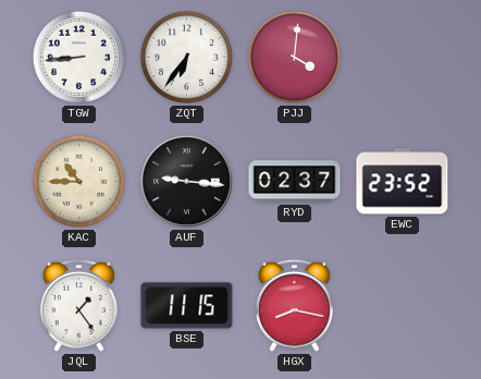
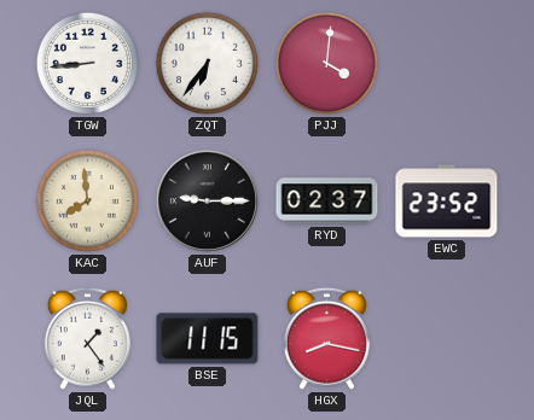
KAC: 10:45 -> 7:59
AUF: 9:16 -> 9:15
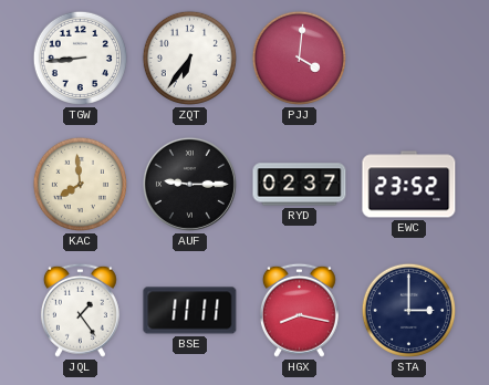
BSE: 11:15 -> 11:11
STA: none -> 3:00
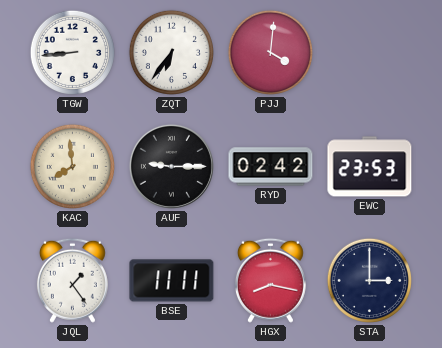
RYD: 02:37 -> 02:42
EWC: 23:52 -> 23:53
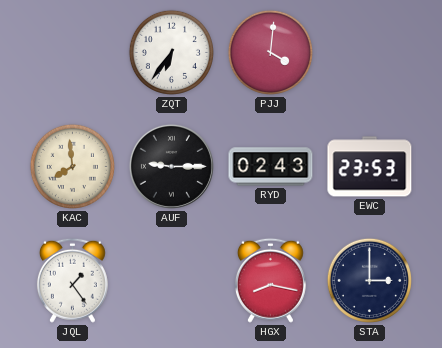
TGW: 8:44 -> none
RYD: 02:42 -> 02:43
BSE: 11:11 -> none
